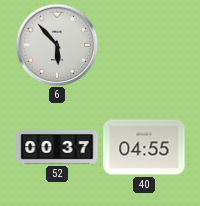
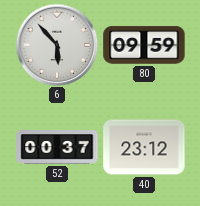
80: none -> 09:59
40: 04:55 -> 23:12
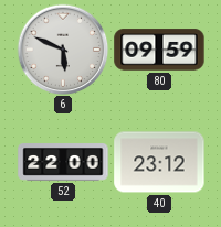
6: 5:53 -> 5:49
52: 00:37 -> 22:00
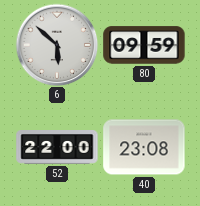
6: 5:49 -> 5:52
40: 23:12 -> 23:08
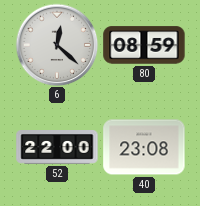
6: 5:52 -> 12:22
80: 09:59 -> 08:59
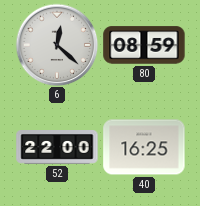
40: 23:08 -> 16:25
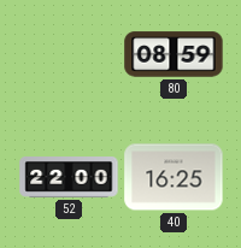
6: 12:22 -> none
